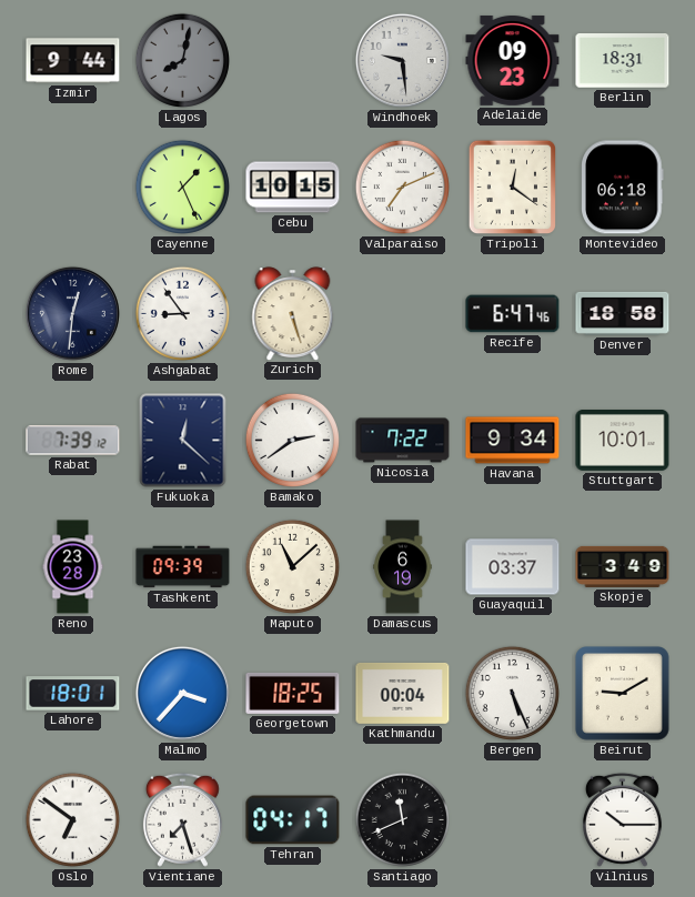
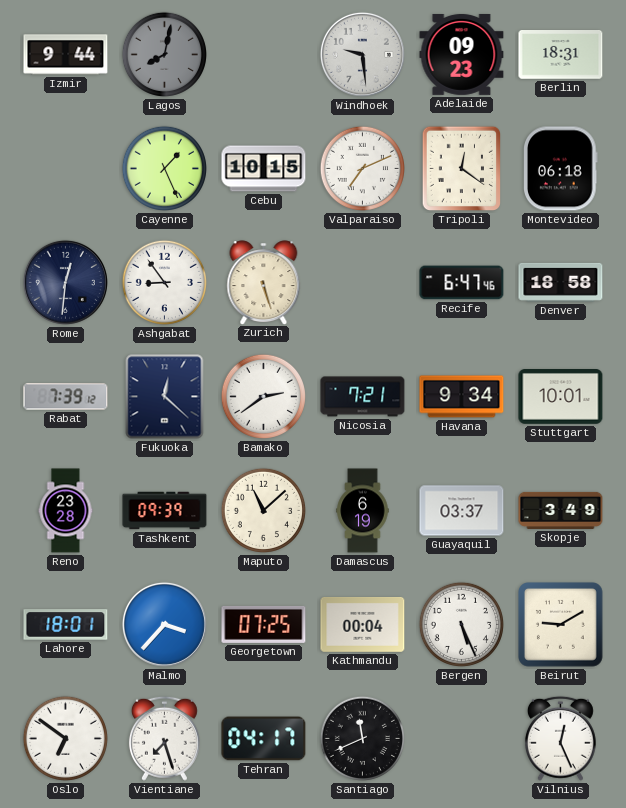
Nicosia: 7:22 -> 7:21
Georgetown: 18:25 -> 07:25
Vilnius: 10:15 -> 12:26
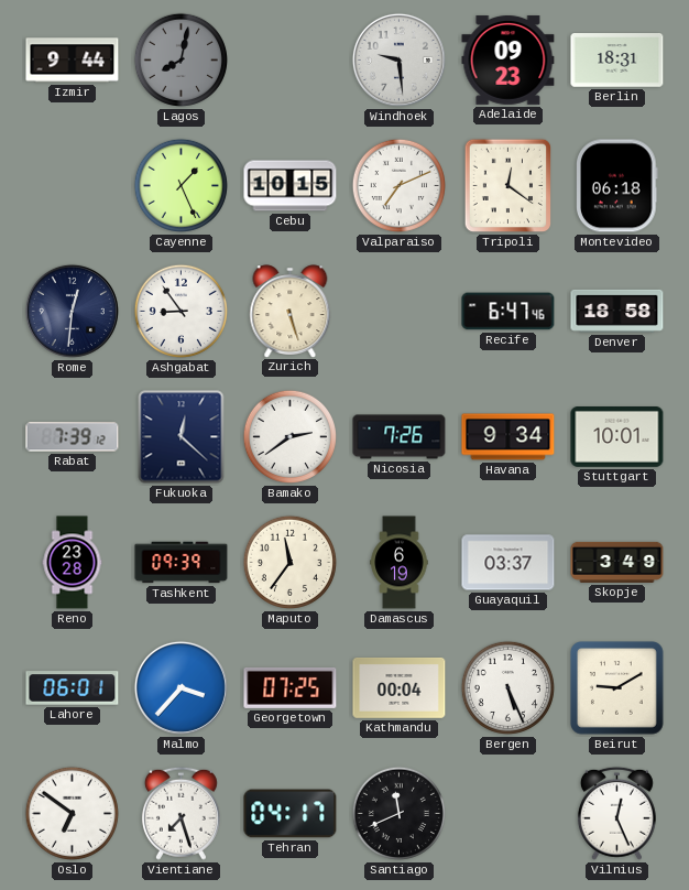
Nicosia: 7:21 -> 7:26
Maputo: 11:08 -> 11:36
Lahore: 18:01 -> 06:01
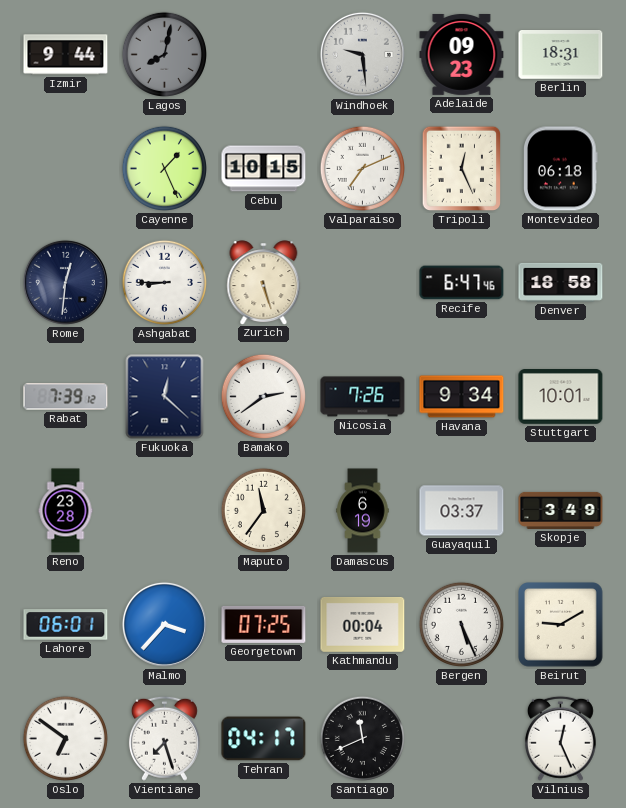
Tripoli: 12:21 -> 12:26
Ashgabat: 8:54 -> 8:45
Tashkent: 09:39 -> none
